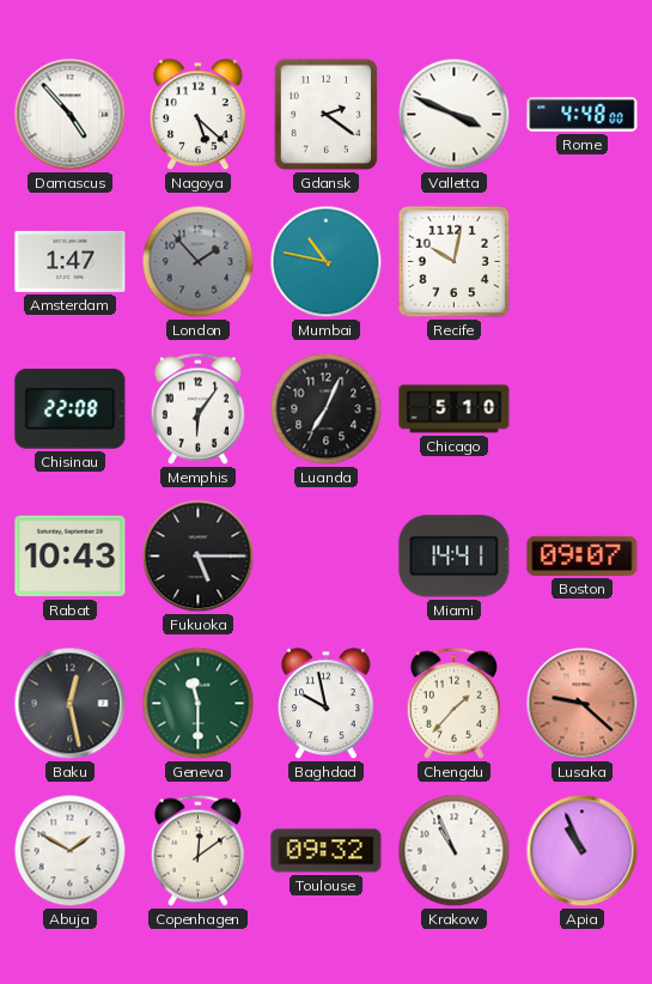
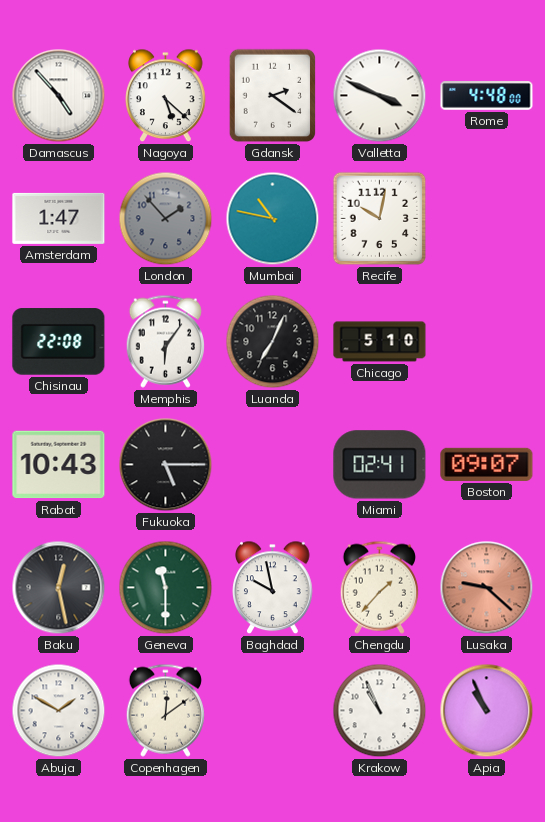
Miami: 14:41 -> 02:41
Toulouse: 09:32 -> none
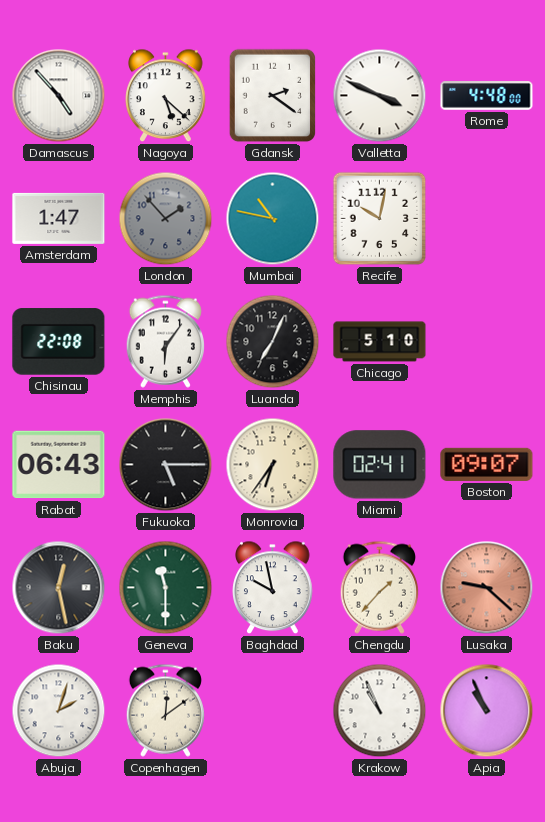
Rabat: 10:43 -> 06:43
Monrovia: none -> 6:36
Abuja: 1:50 -> 2:03
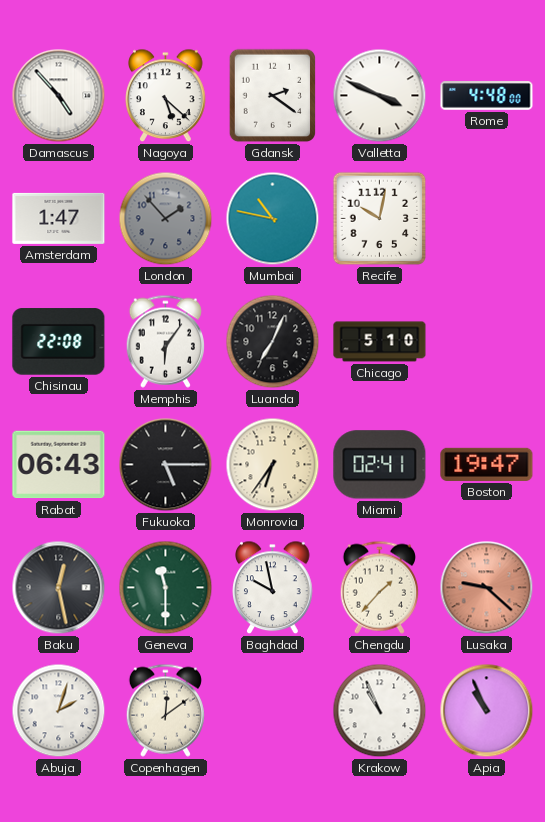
Boston: 09:07 -> 19:47
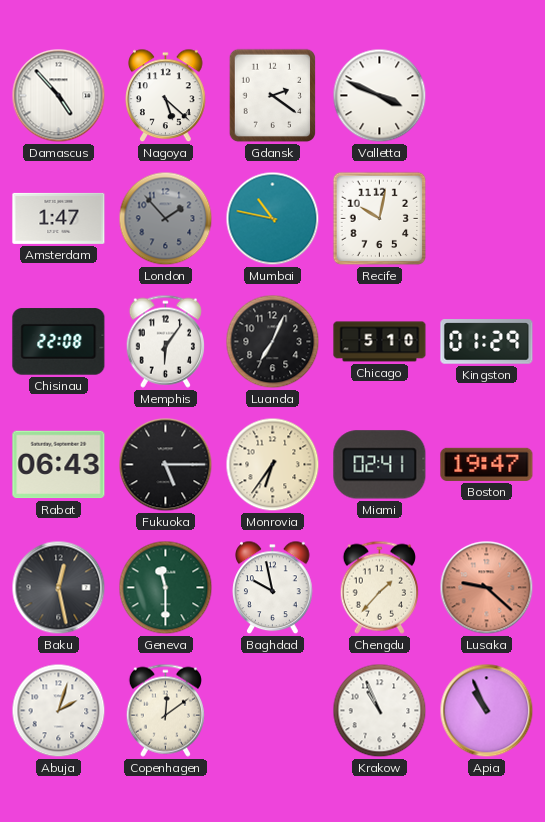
Rome: 4:48 -> none
Kingston: none -> 01:29
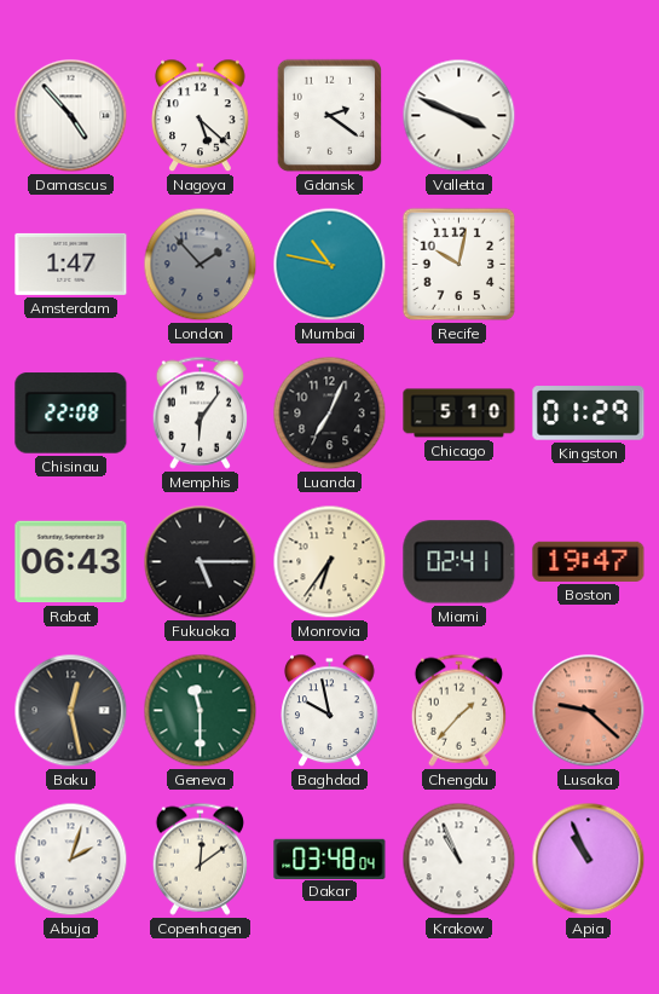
Dakar: none -> 03:48
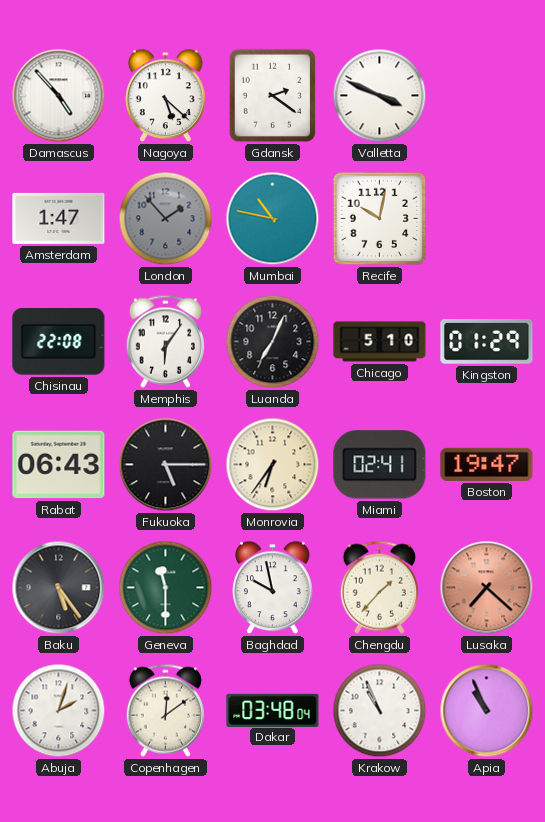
Baku: 12:28 -> 5:24
Lusaka: 9:22 -> 7:22
